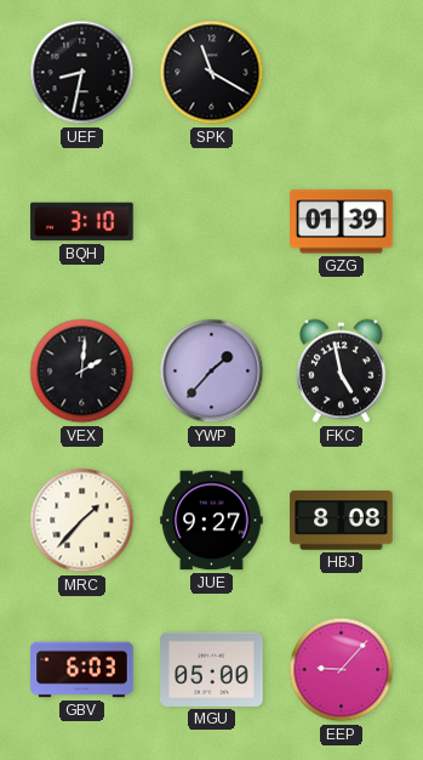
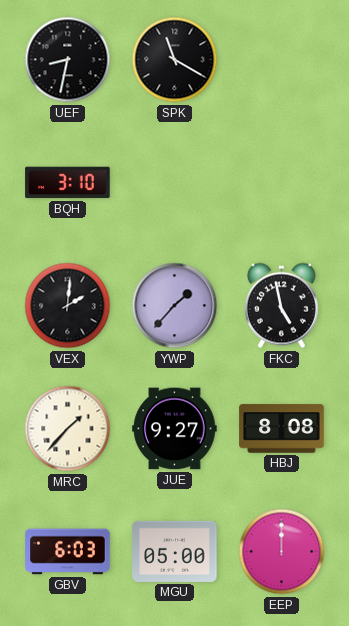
GZG: 01:39 -> none
EEP: 9:07 -> 12:00
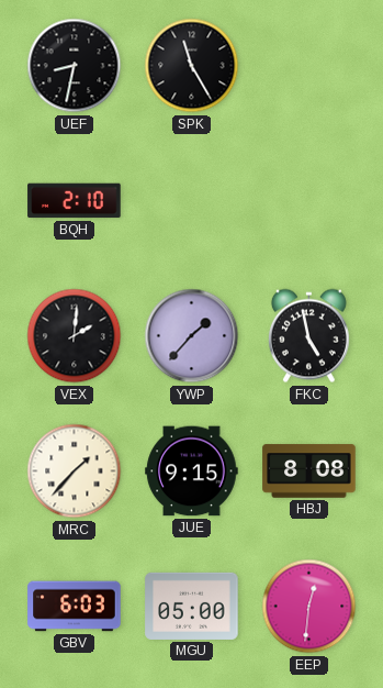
SPK: 11:20 -> 11:25
BQH: 3:10 -> 2:10
JUE: 9:27 -> 9:15
EEP: 12:00 -> 12:31
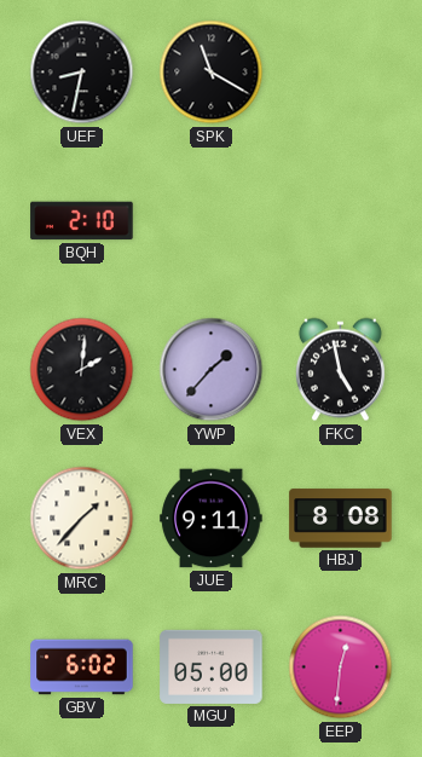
SPK: 11:25 -> 11:20
JUE: 9:15 -> 9:11
GBV: 6:03 -> 6:02
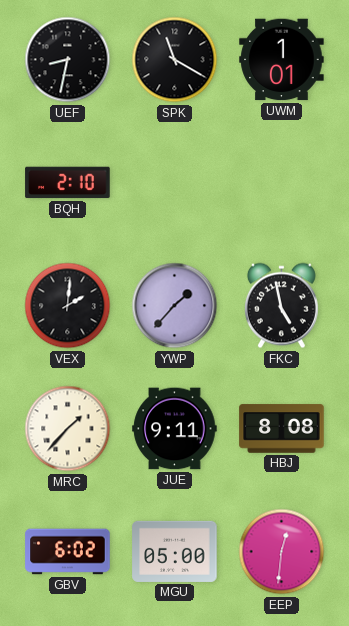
UWM: none -> 1:01
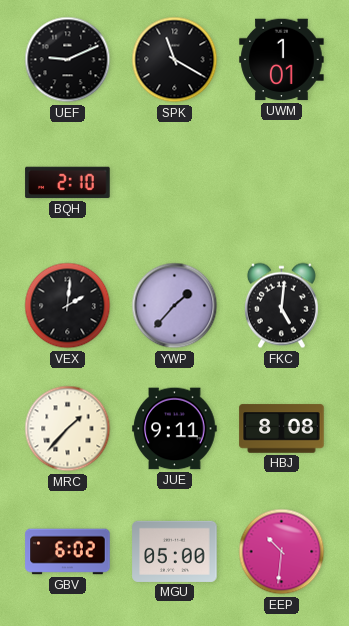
UEF: 8:32 -> 9:11
FKC: 4:58 -> 5:01
EEP: 12:31 -> 10:31
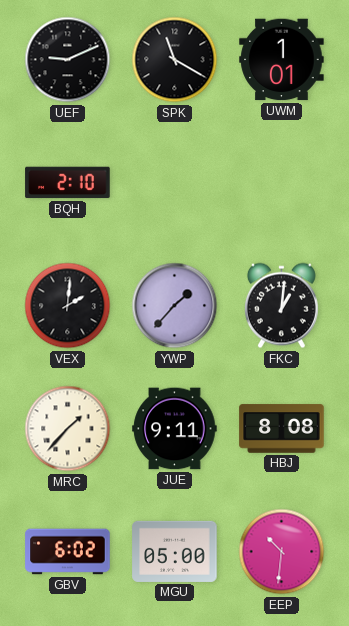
FKC: 5:01 -> 1:01
